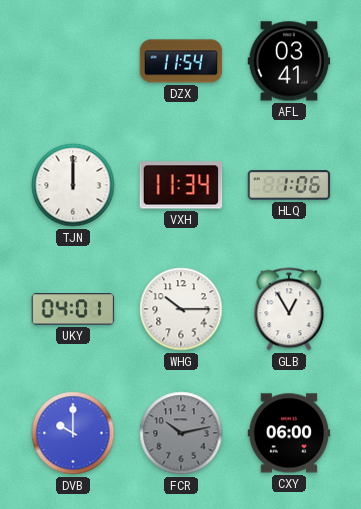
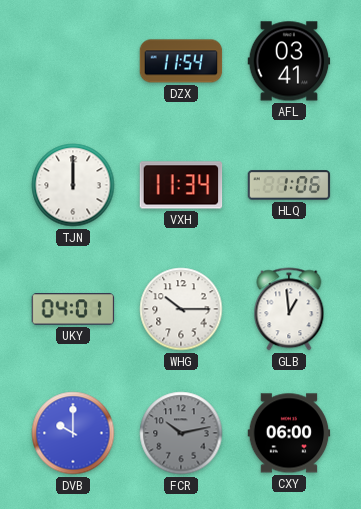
GLB: 12:55 -> 12:59
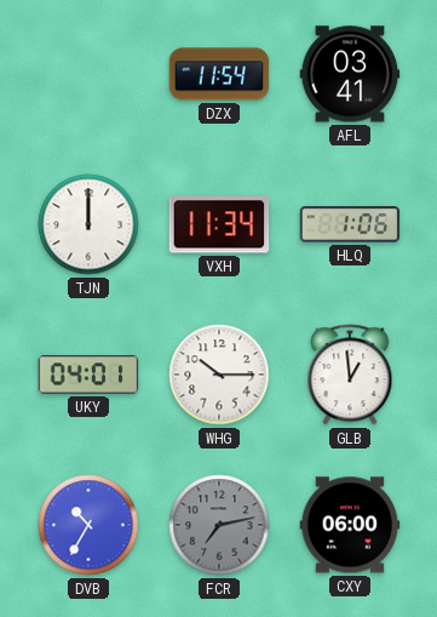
DVB: 10:00 -> 10:35
FCR: 10:13 -> 7:13
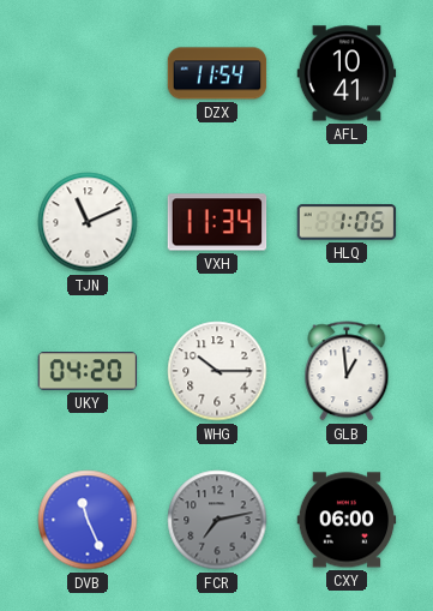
AFL: 03:41 -> 10:41
TJN: 12:00 -> 11:11
UKY: 04:01 -> 04:20
DVB: 10:35 -> 11:26
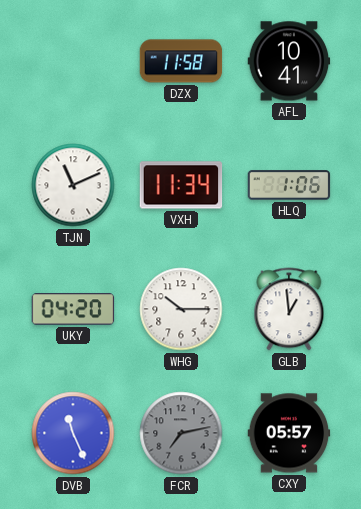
DZX: 11:54 -> 11:58
CXY: 06:00 -> 05:57
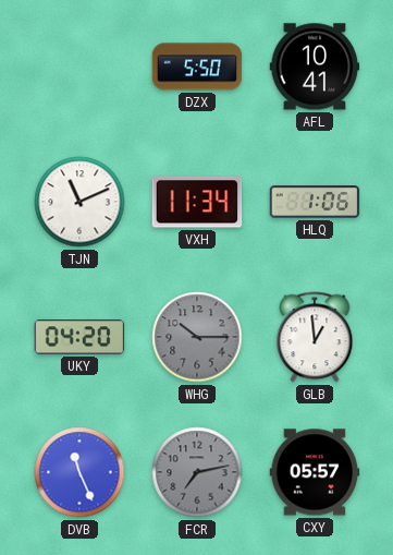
DZX: 11:58 -> 5:50
WHG dial: white -> grey
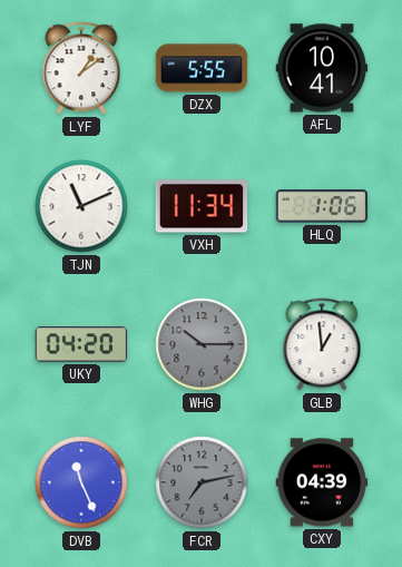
LYF: none -> 1:09
DZX: 5:50 -> 5:55
CXY: 05:57 -> 04:39
